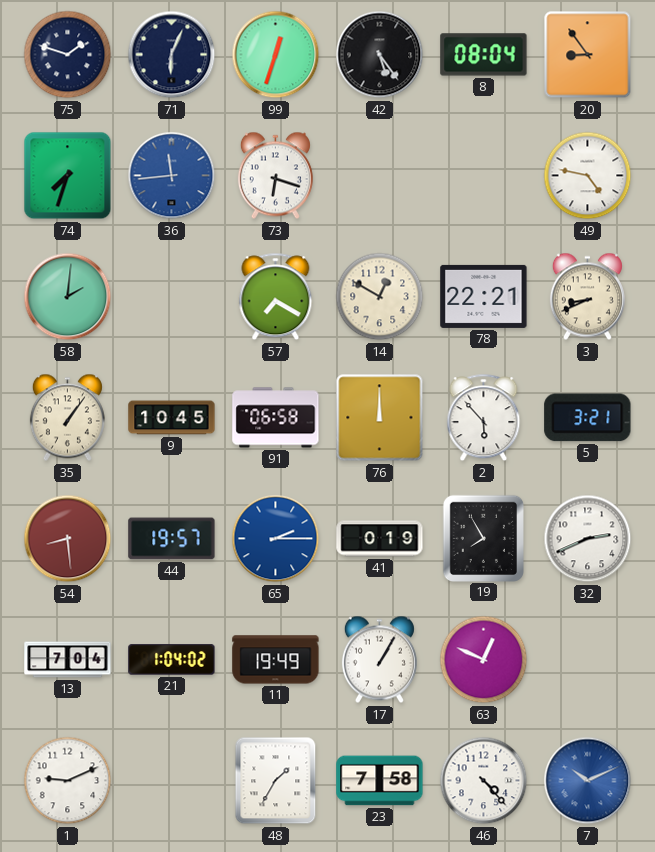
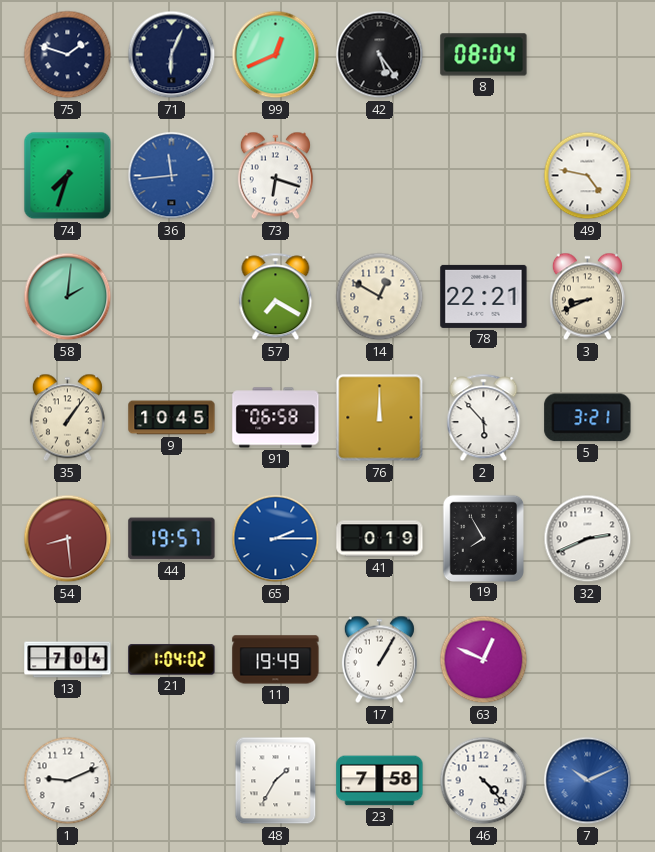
99: 12:33 -> 12:41
20: 8:54 -> none
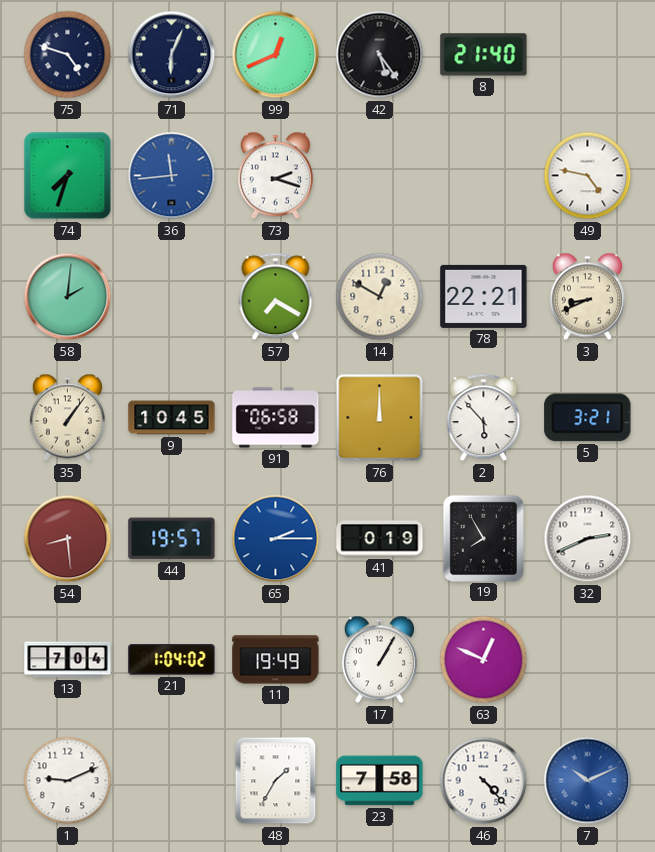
75: 1:48 -> 4:48
8: 08:04 -> 21:40
73: 6:18 -> 2:18
